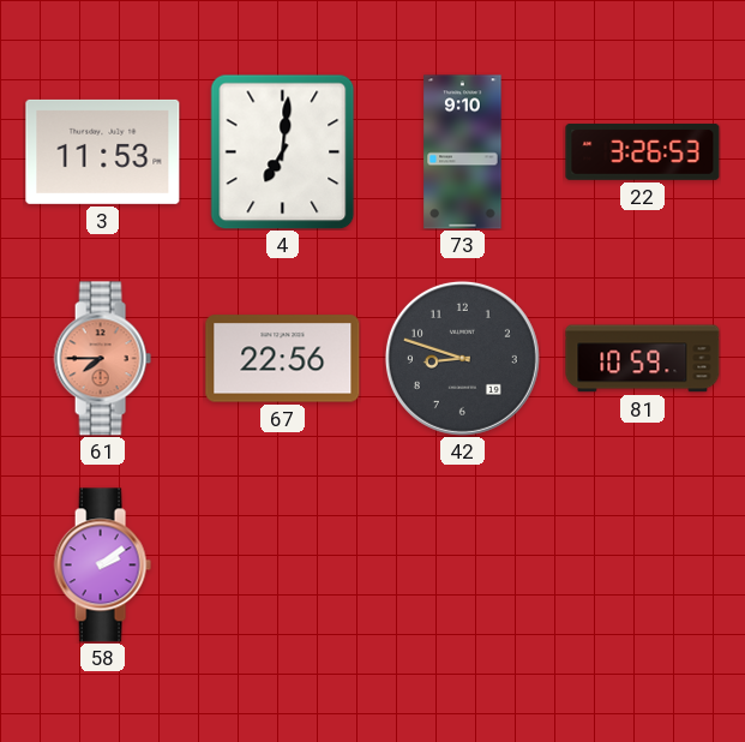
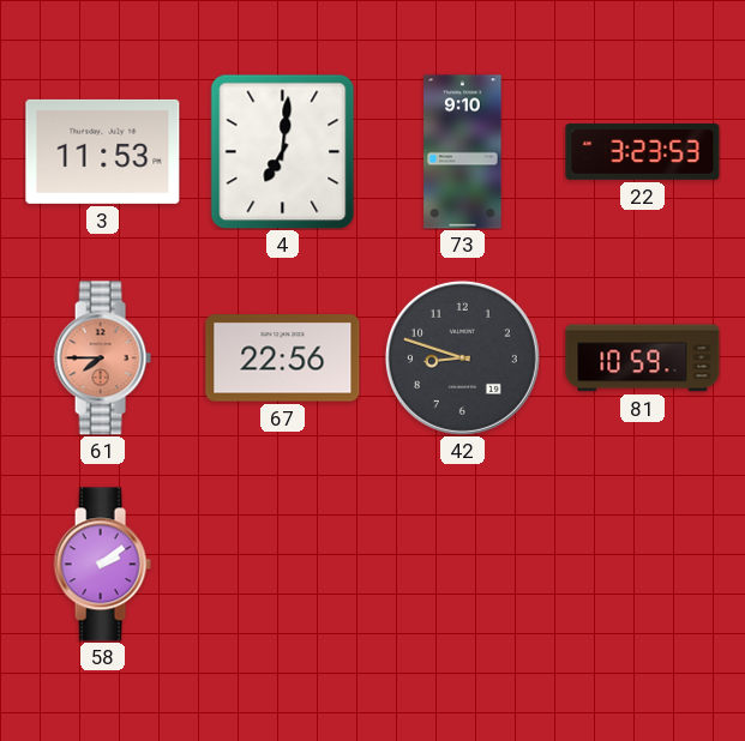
22: 3:26 -> 3:23
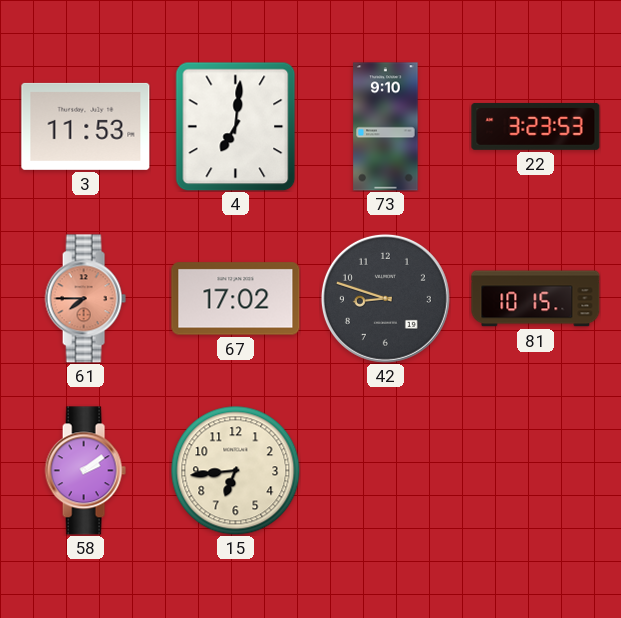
67: 22:56 -> 17:02
81: 10:59 -> 10:15
15: none -> 6:44
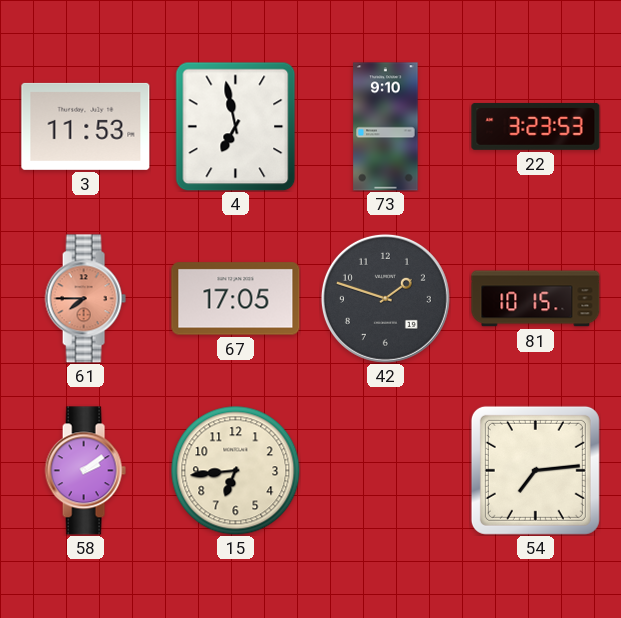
4: 7:01 -> 6:58
67: 17:02 -> 17:05
42: 8:48 -> 1:48
54: none -> 7:14
